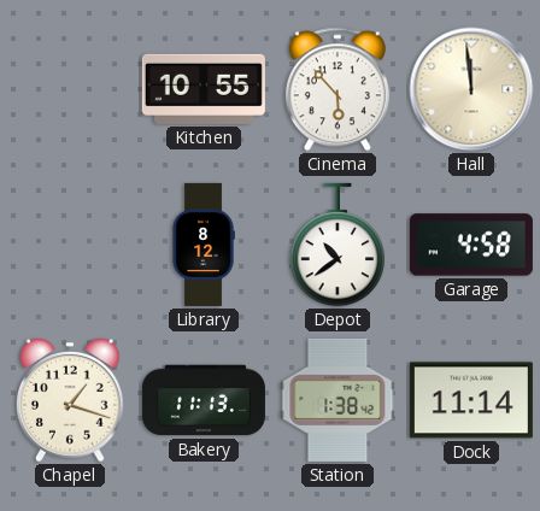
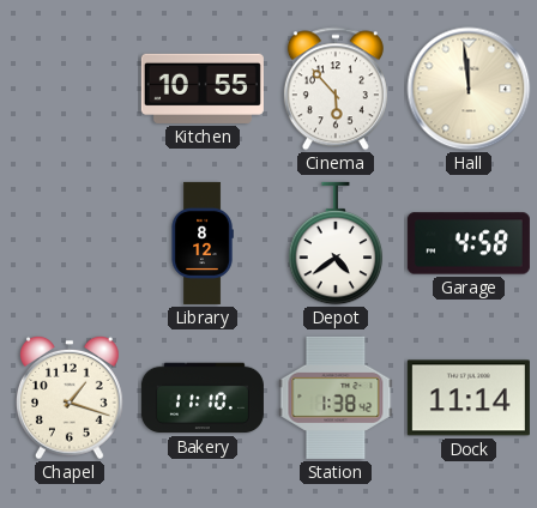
Depot: 10:39 -> 4:39
Bakery: 11:13 -> 11:10
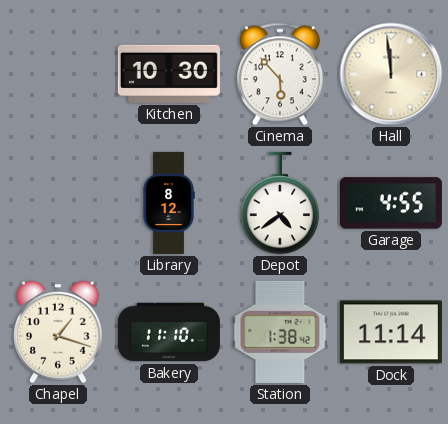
Kitchen: 10:55 -> 10:30
Garage: 4:58 -> 4:55
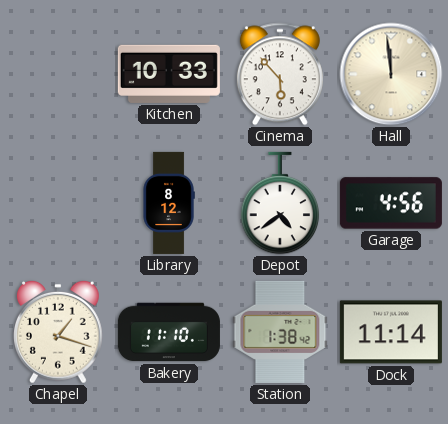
Kitchen: 10:30 -> 10:33
Garage: 4:55 -> 4:56
